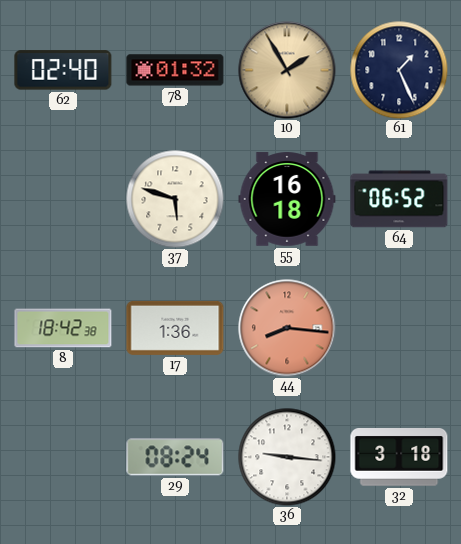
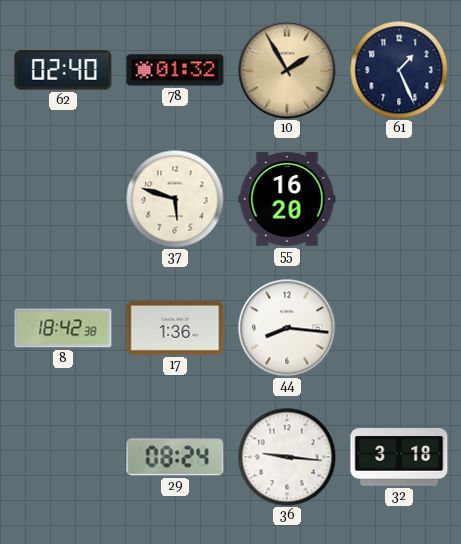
55: 16:18 -> 16:20
64: 06:52 -> none
44 dial: salmon -> white
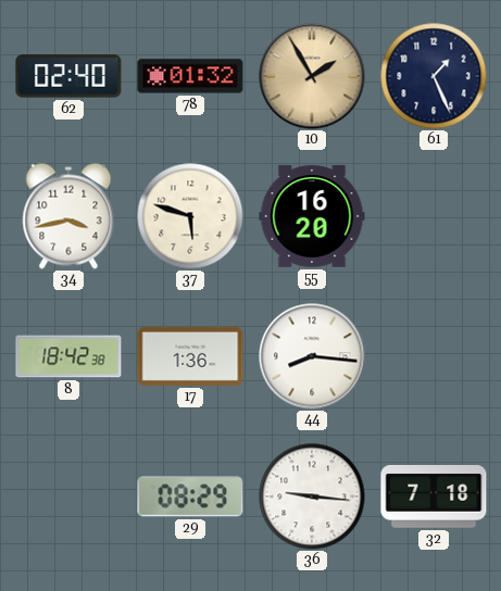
34: none -> 3:43
29: 08:24 -> 08:29
32: 3:18 -> 7:18
